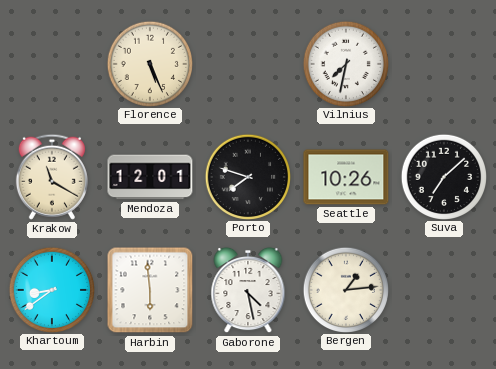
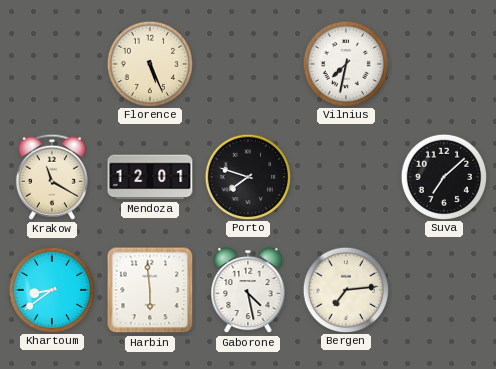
Seattle: 10:26 -> none
Bergen: 1:14 -> 7:14
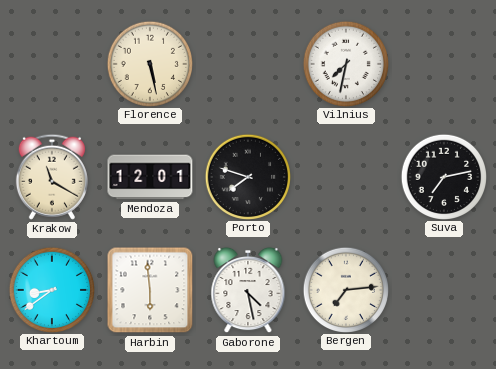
Florence: 5:26 -> 5:28
Suva: 7:08 -> 7:13
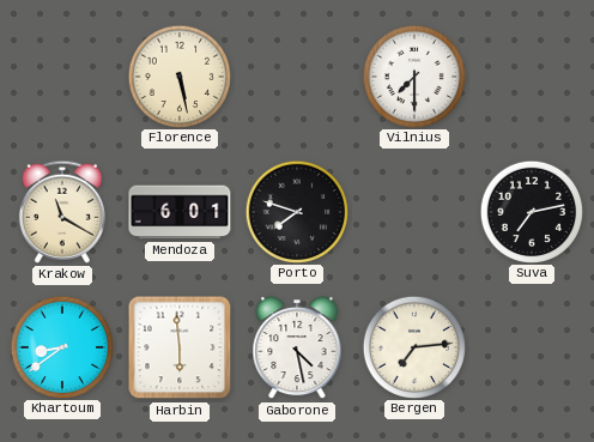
Vilnius: 7:32 -> 7:30
Mendoza: 12:01 -> 6:01
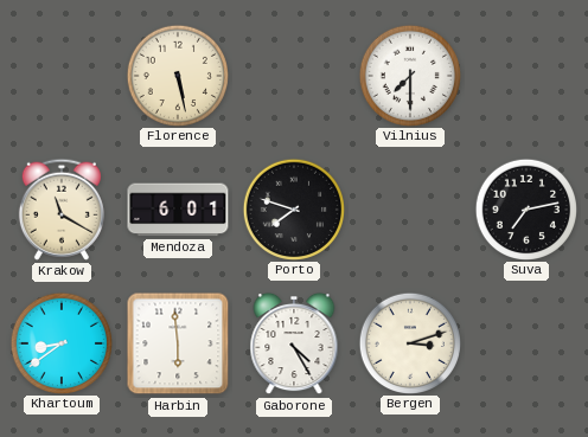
Gaborone: 4:28 -> 4:25
Bergen: 7:14 -> 3:12
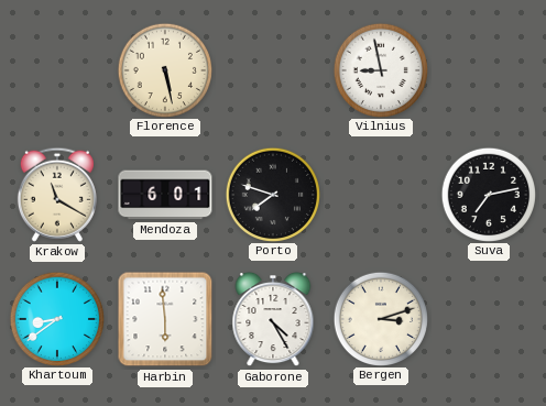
Vilnius: 7:30 -> 8:58
